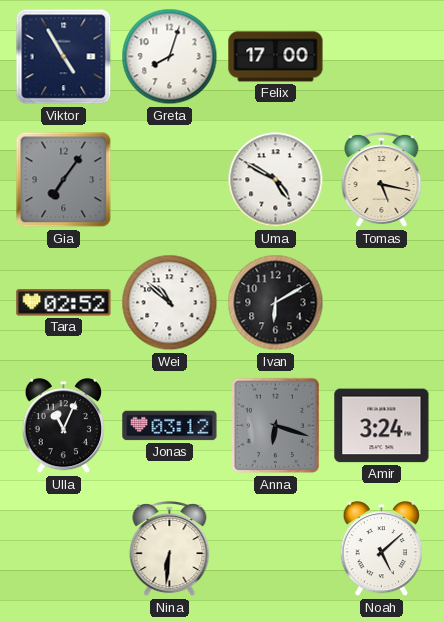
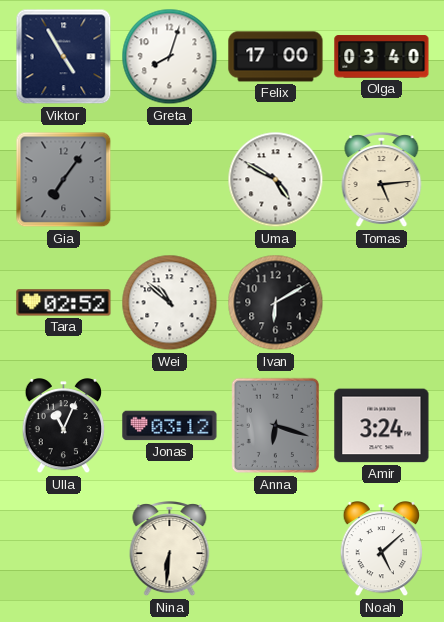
Olga: none -> 03:40
Tomas: 5:17 -> 5:14
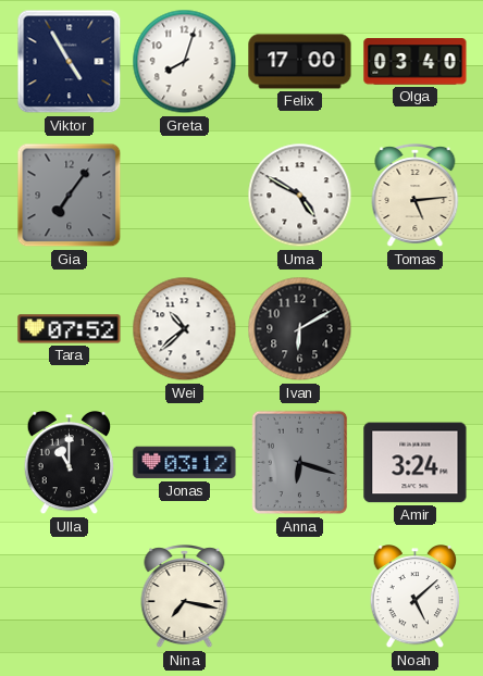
Tara: 02:52 -> 07:52
Wei: 10:52 -> 10:38
Ulla: 11:04 -> 11:00
Nina: 6:31 -> 7:17
